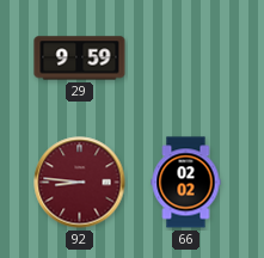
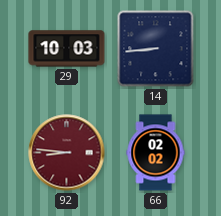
29: 9:59 -> 10:03
14: none -> 8:44
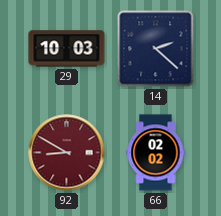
14: 8:44 -> 2:22
92: 8:46 -> 8:50
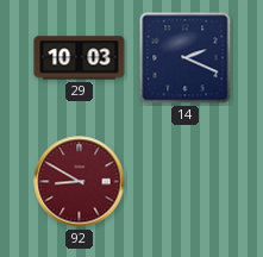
14: 2:22 -> 2:19
66: 02:02 -> none
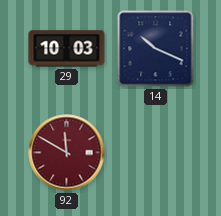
14: 2:19 -> 10:19
92: 8:50 -> 11:50
